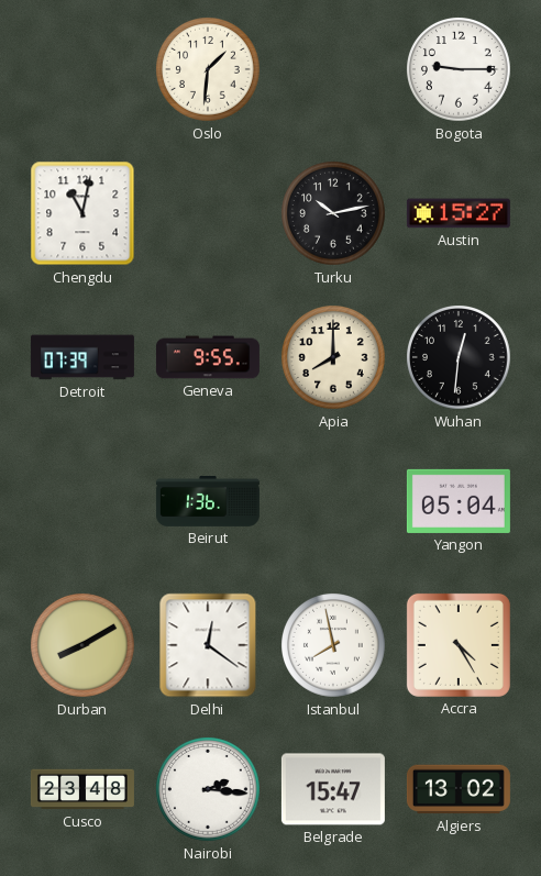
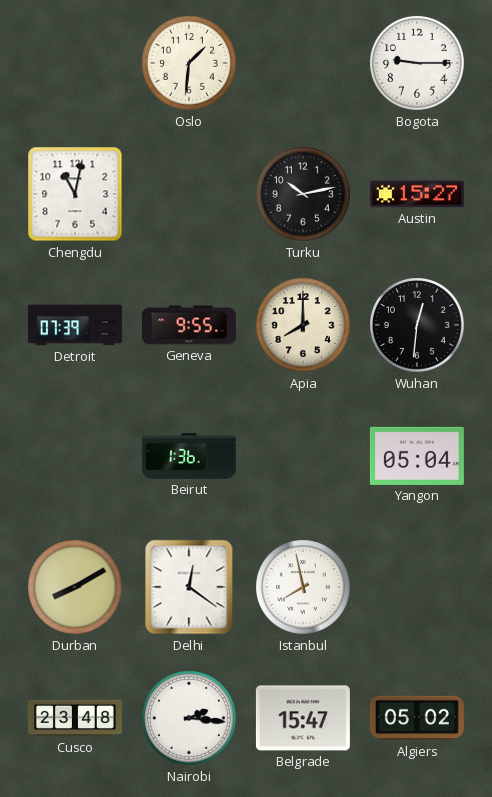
Accra: 4:25 -> none
Algiers: 13:02 -> 05:02
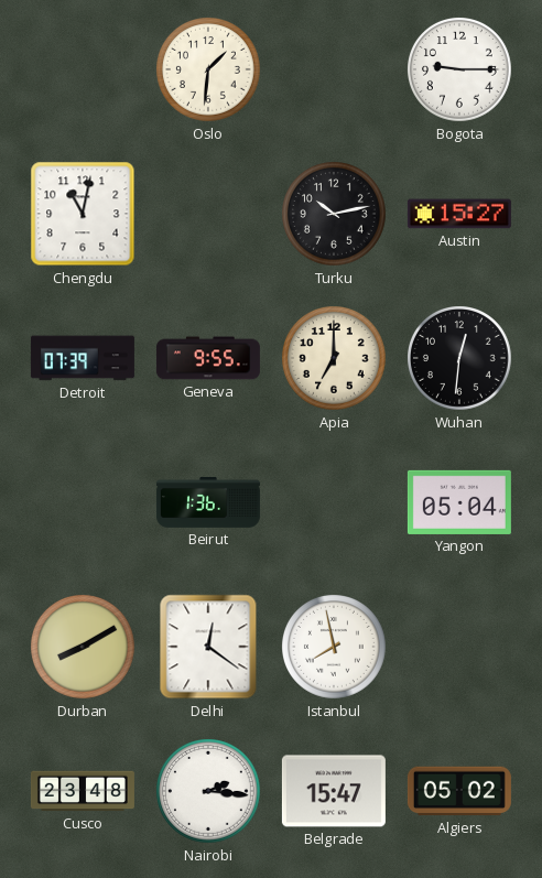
Apia: 8:00 -> 7:00
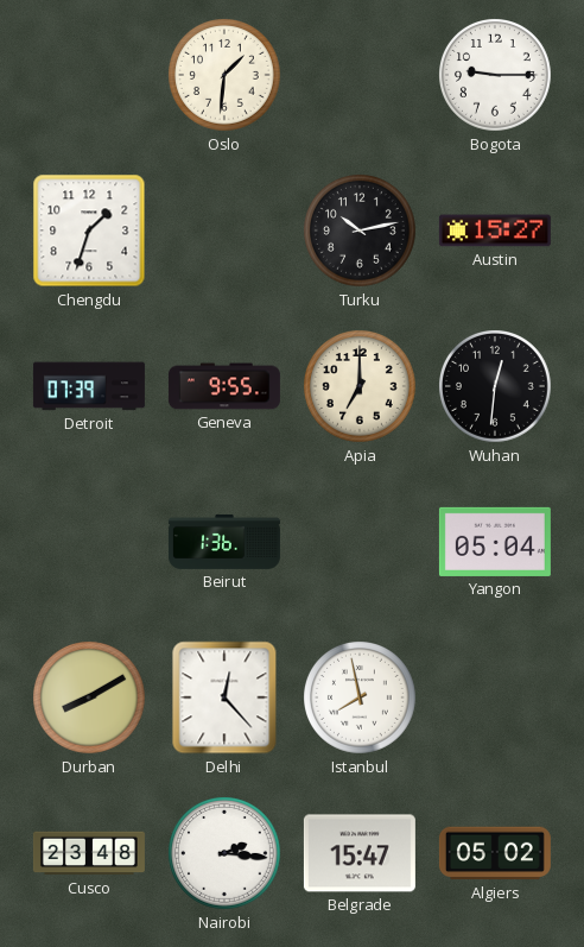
Chengdu: 11:02 -> 1:33
Delhi: 12:21 -> 12:23
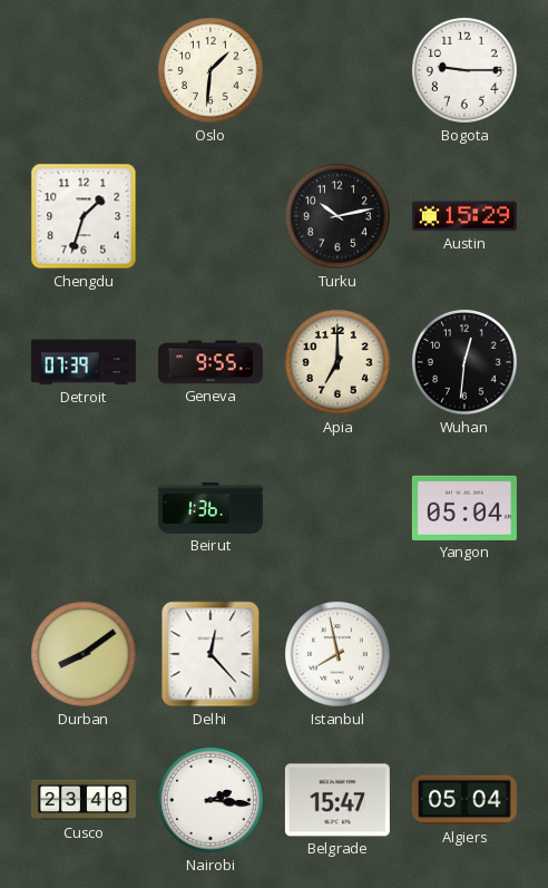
Austin: 15:27 -> 15:29
Durban: 8:10 -> 8:09
Algiers: 05:02 -> 05:04
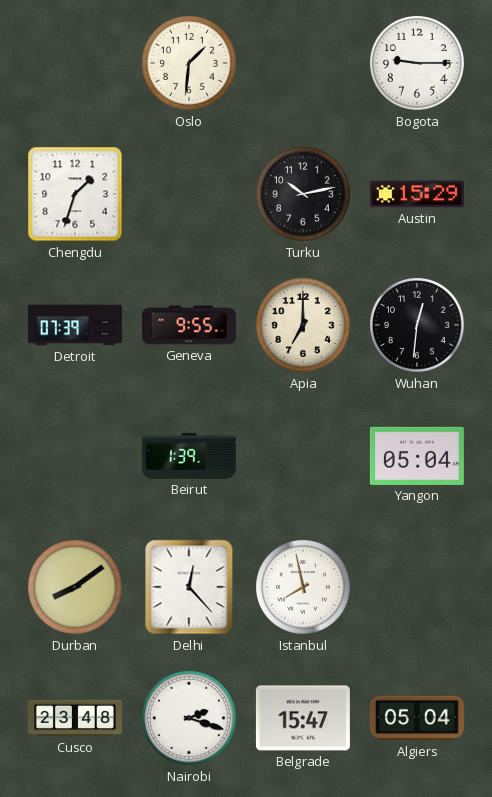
Beirut: 1:36 -> 1:39
Nairobi: 2:16 -> 2:18
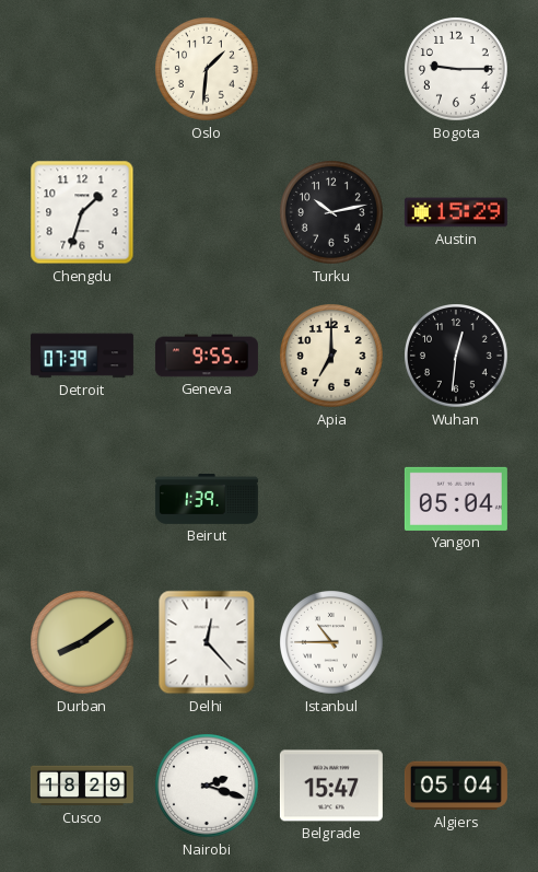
Istanbul: 7:58 -> 10:45
Cusco: 23:48 -> 18:29
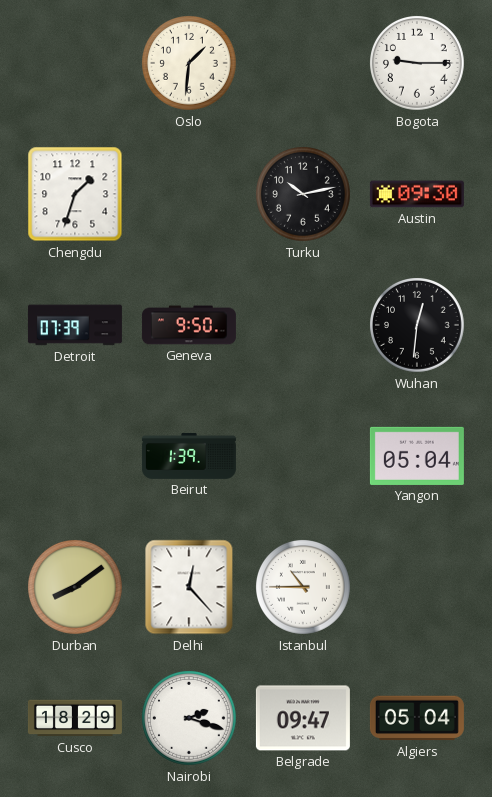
Austin: 15:29 -> 09:30
Geneva: 9:55 -> 9:50
Apia: 7:00 -> none
Belgrade: 15:47 -> 09:47
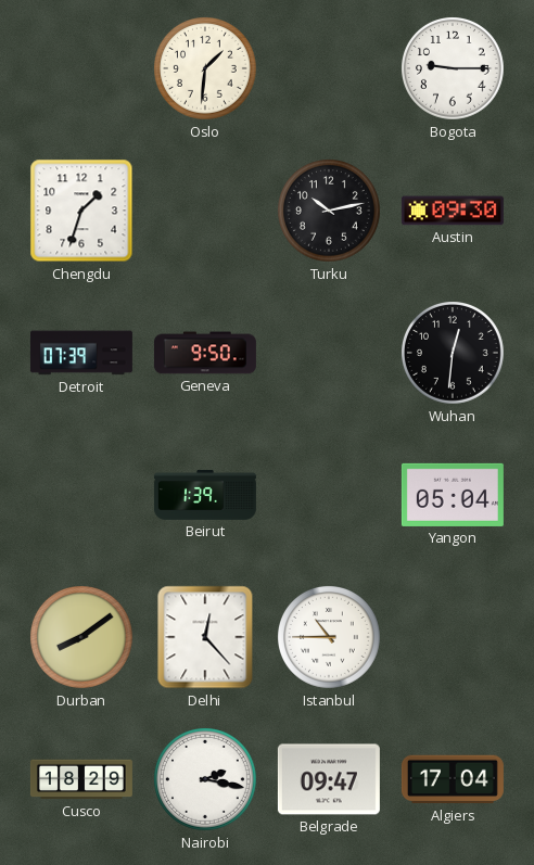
Nairobi: 2:18 -> 2:17
Algiers: 05:04 -> 17:04
